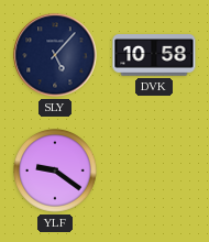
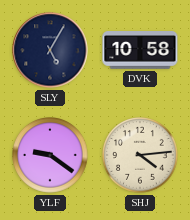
SLY: 5:07 -> 5:05
SHJ: none -> 4:14
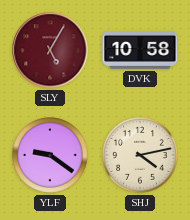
SLY dial: navy -> burgundy
SHJ: 4:14 -> 4:13
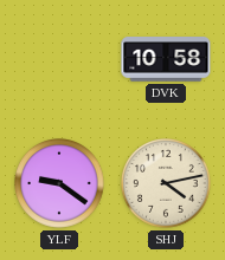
SLY: 5:05 -> none
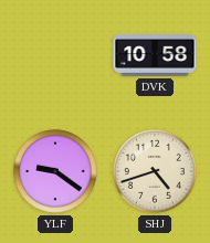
SHJ: 4:13 -> 4:42
